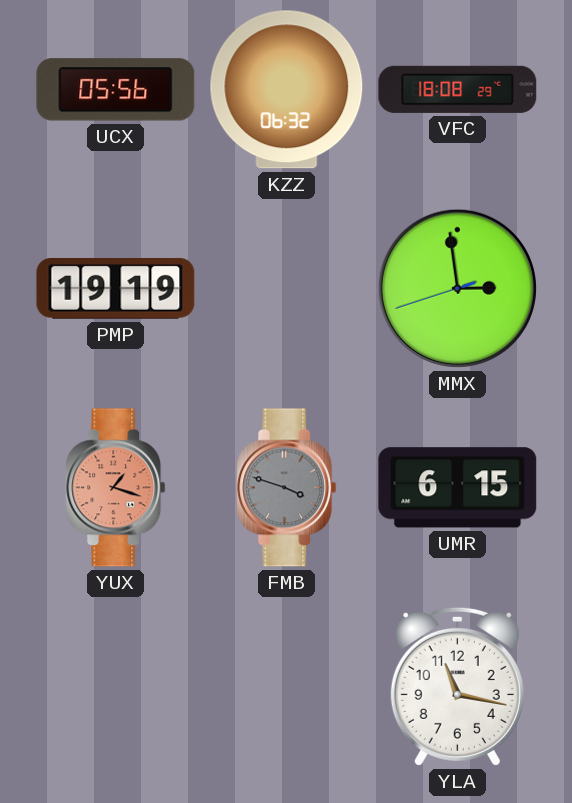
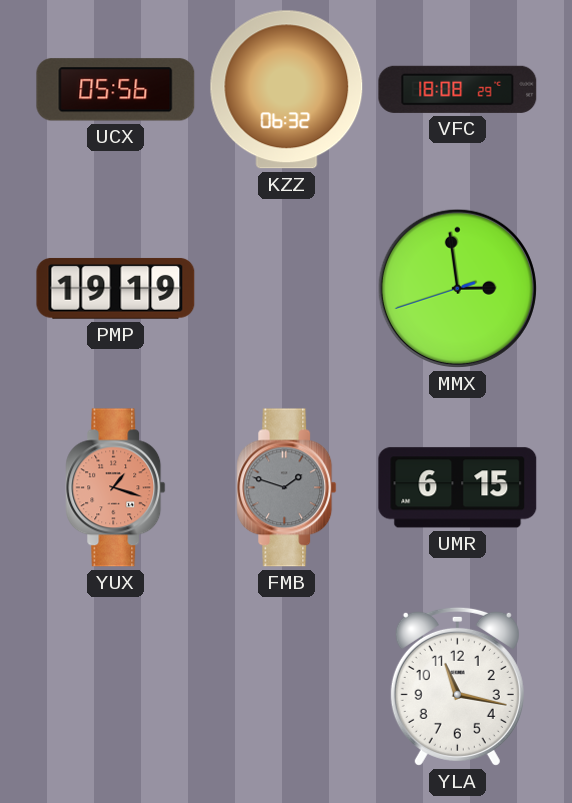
FMB: 3:48 -> 1:48
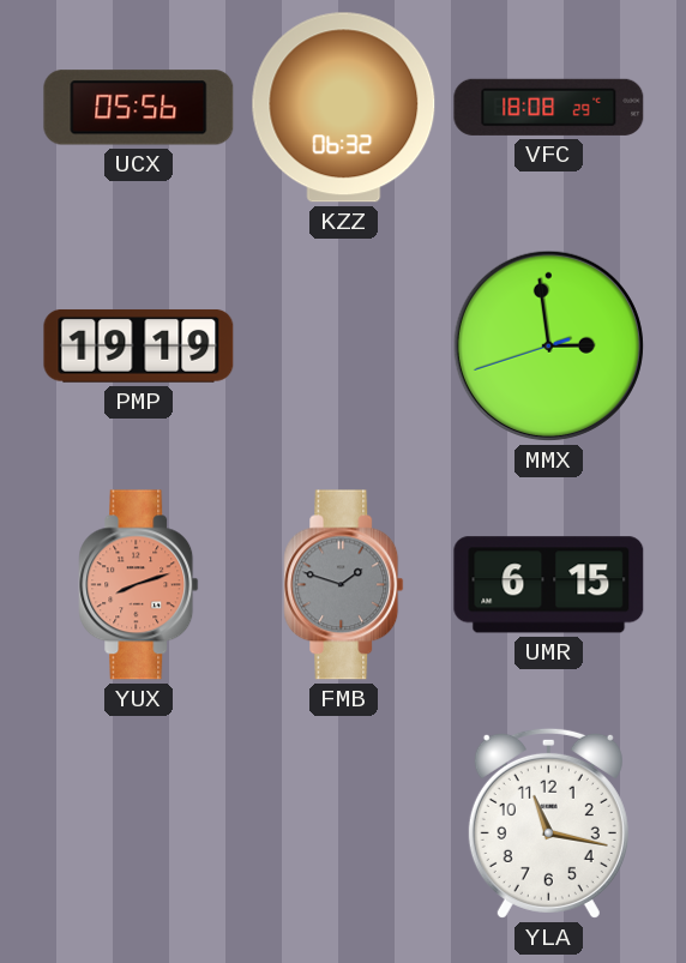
YUX: 1:18 -> 8:12
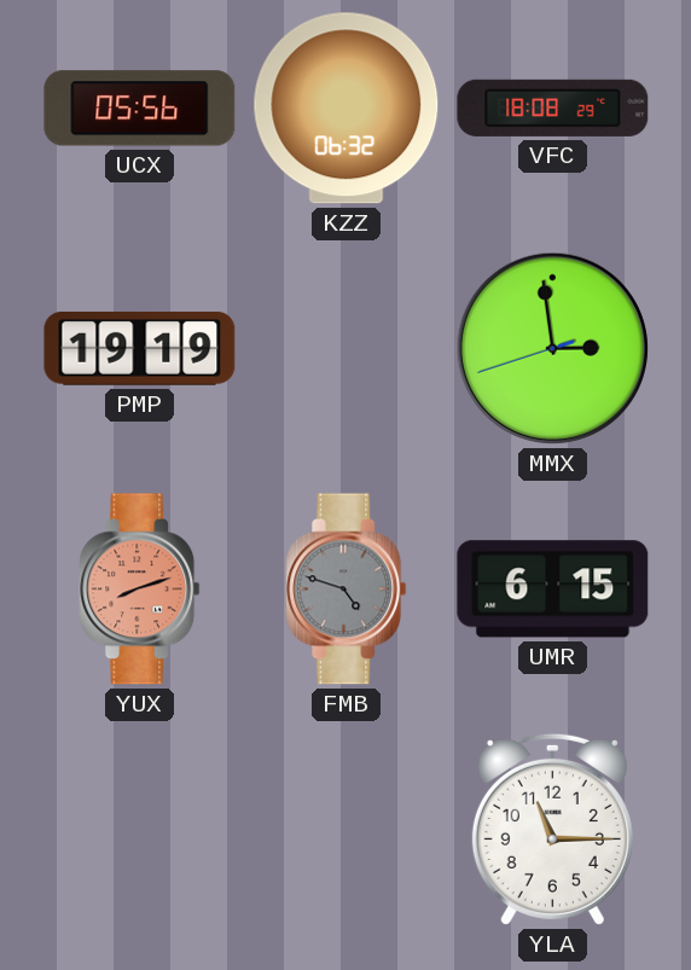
FMB: 1:48 -> 4:48
YLA: 11:17 -> 11:15
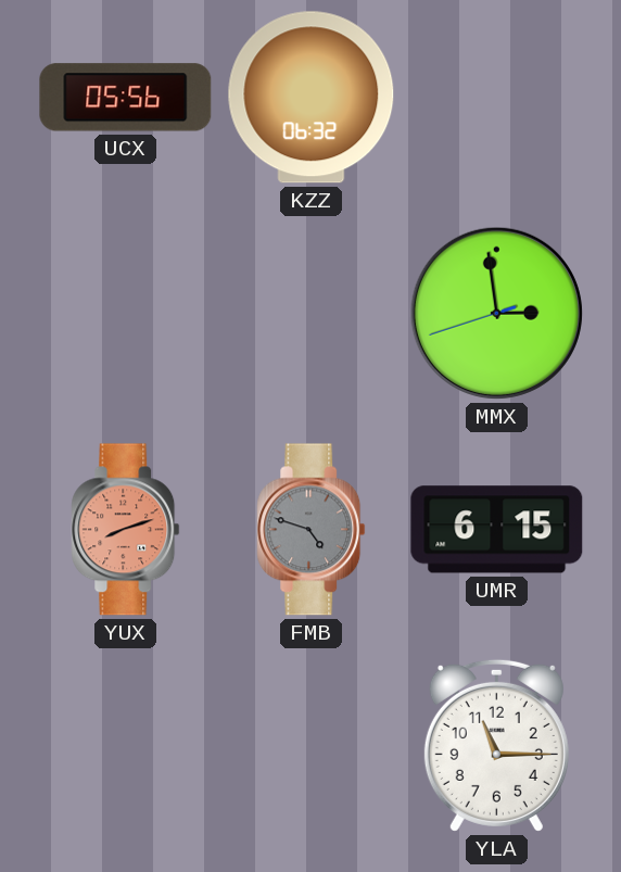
VFC: 18:08 -> none
PMP: 19:19 -> none
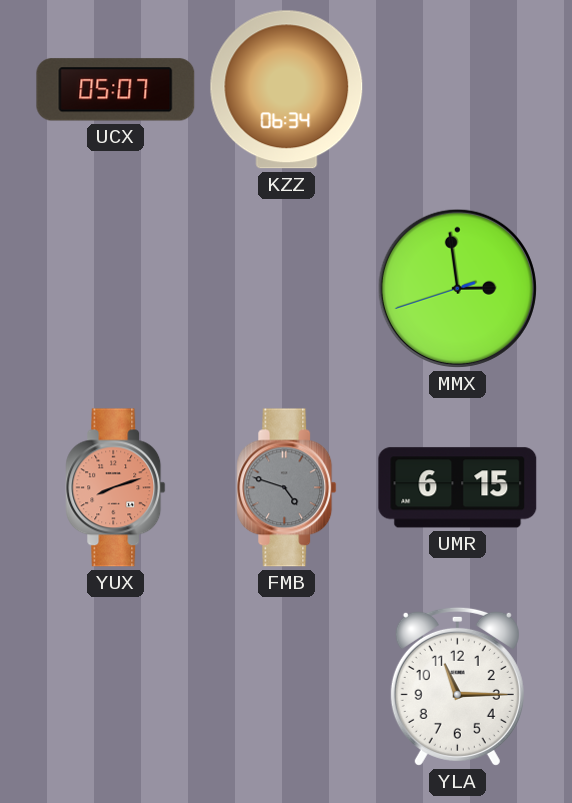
UCX: 05:56 -> 05:07
KZZ: 06:32 -> 06:34
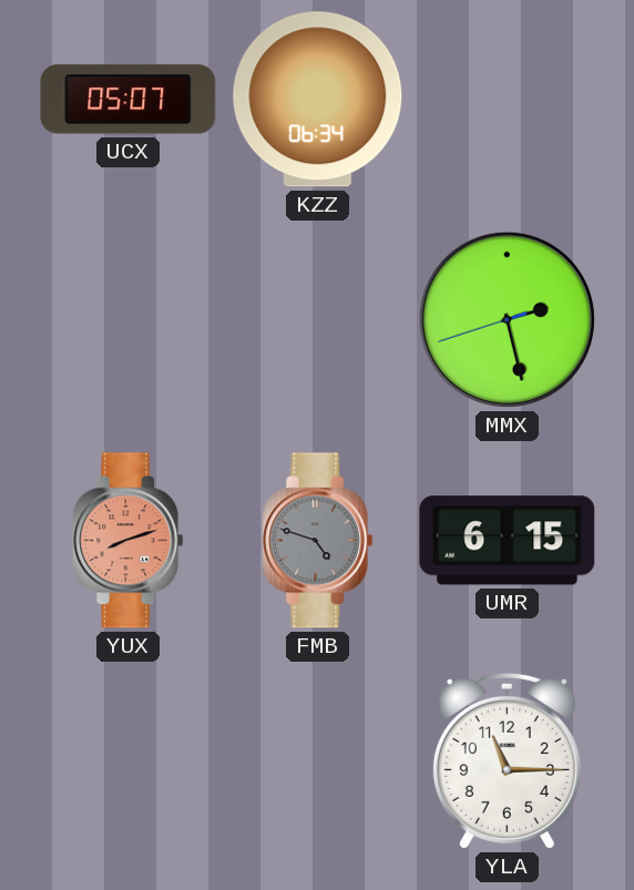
MMX: 2:58 -> 2:27
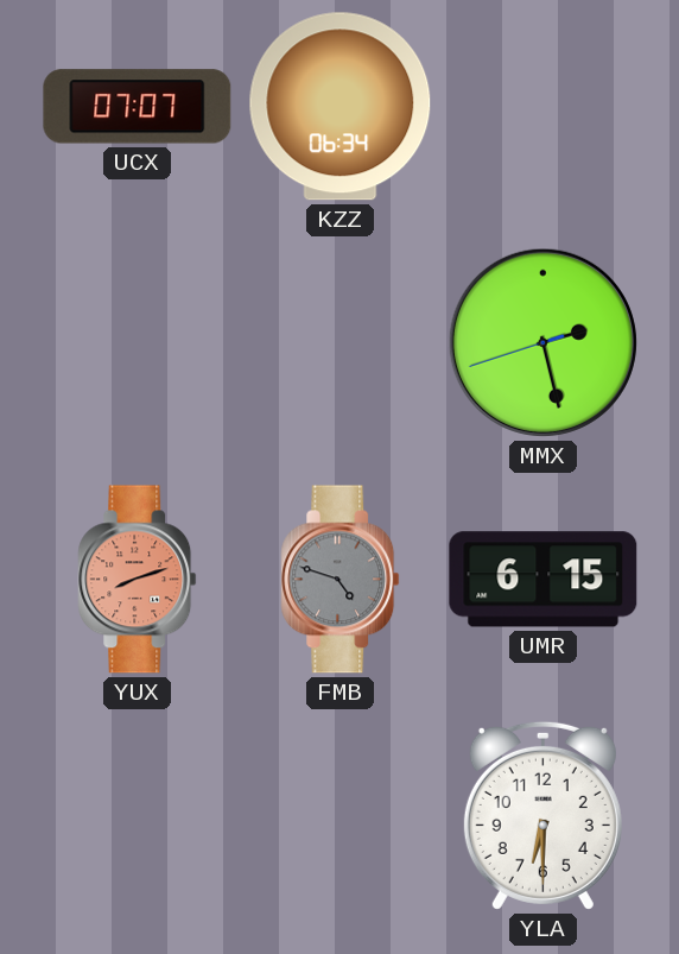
UCX: 05:07 -> 07:07
YLA: 11:15 -> 6:30
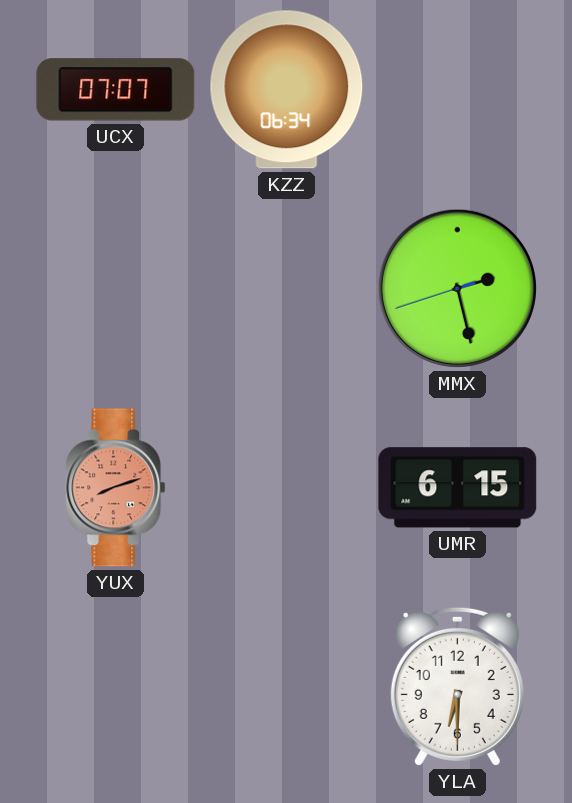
FMB: 4:48 -> none
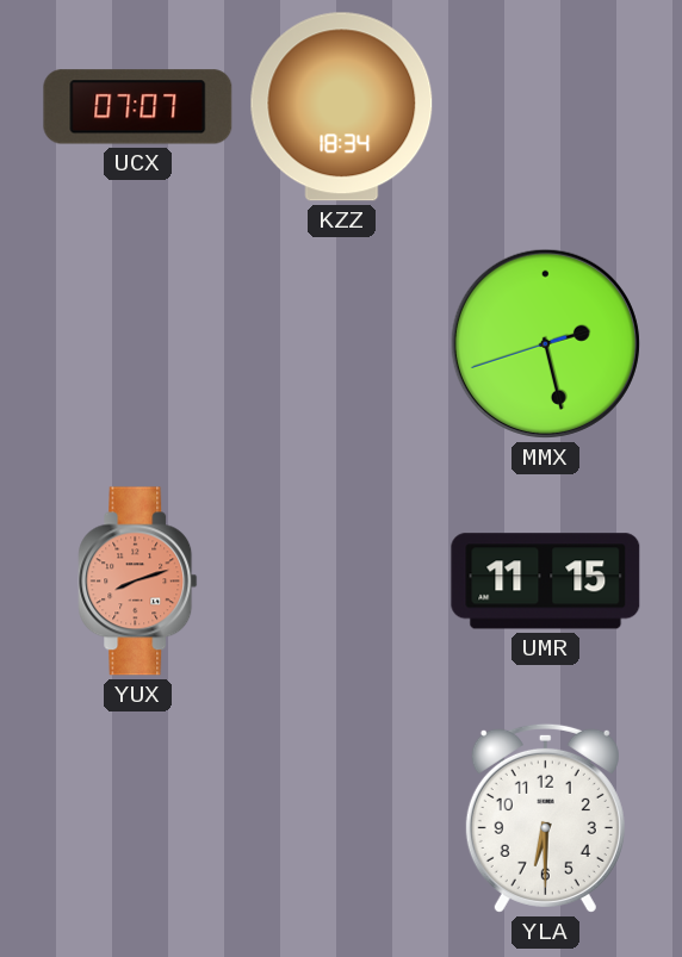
KZZ: 06:34 -> 18:34
UMR: 6:15 -> 11:15
